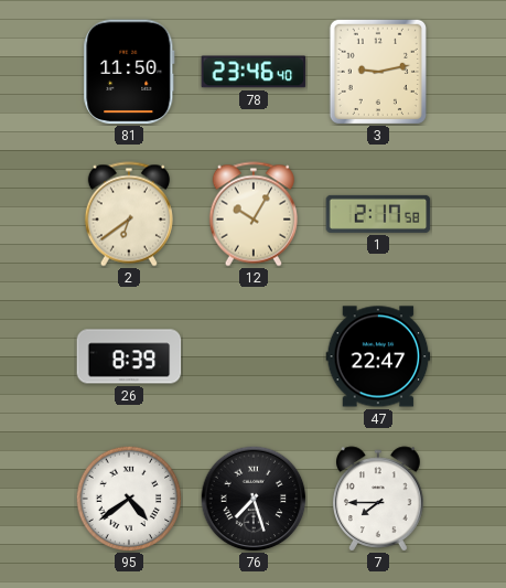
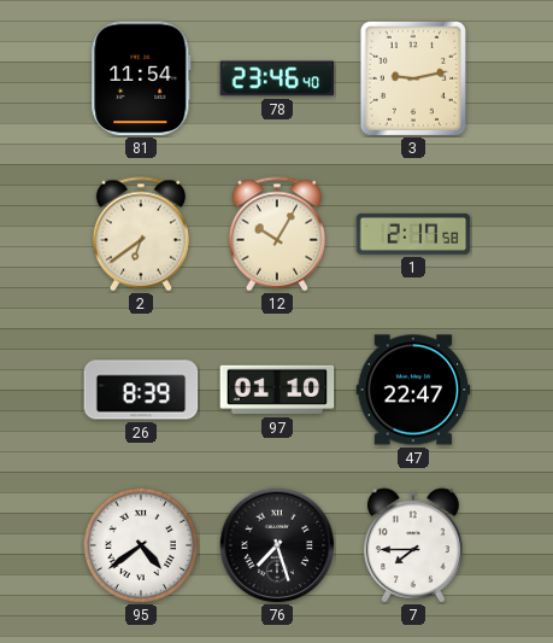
81: 11:50 -> 11:54
97: none -> 01:10
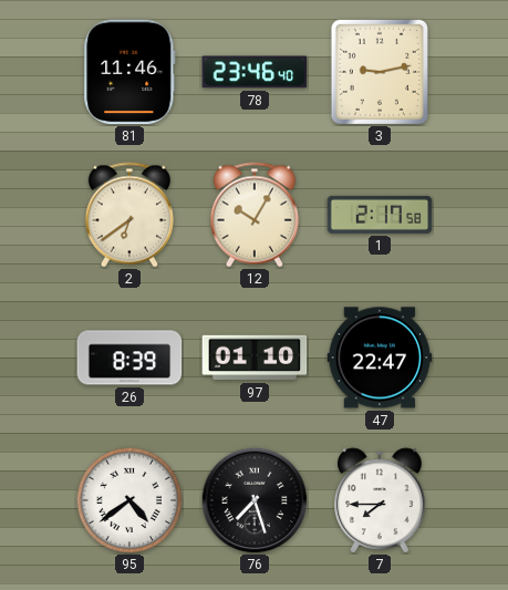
81: 11:54 -> 11:46
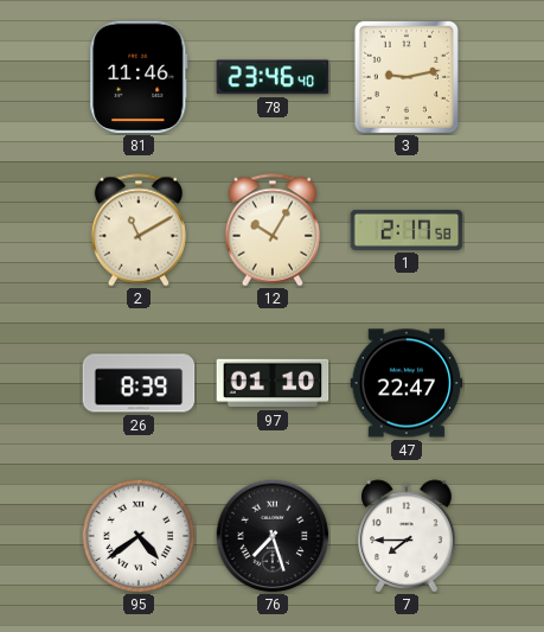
2: 6:39 -> 11:10
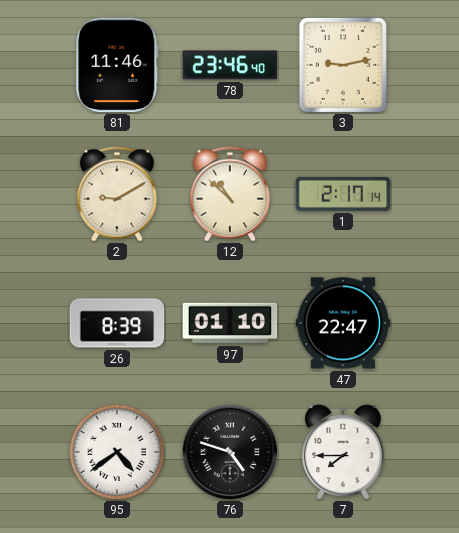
2: 11:10 -> 9:10
12: 10:05 -> 10:52
1: 2:17:58 -> 2:17:14
76: 7:27 -> 4:48
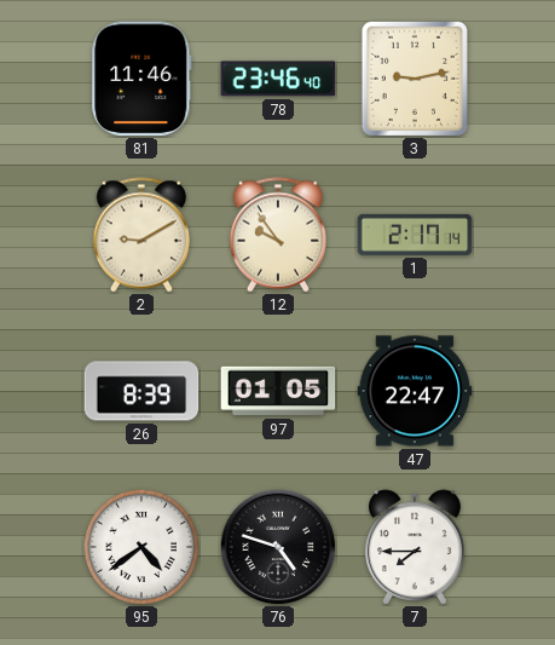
12: 10:52 -> 9:54
97: 01:10 -> 01:05
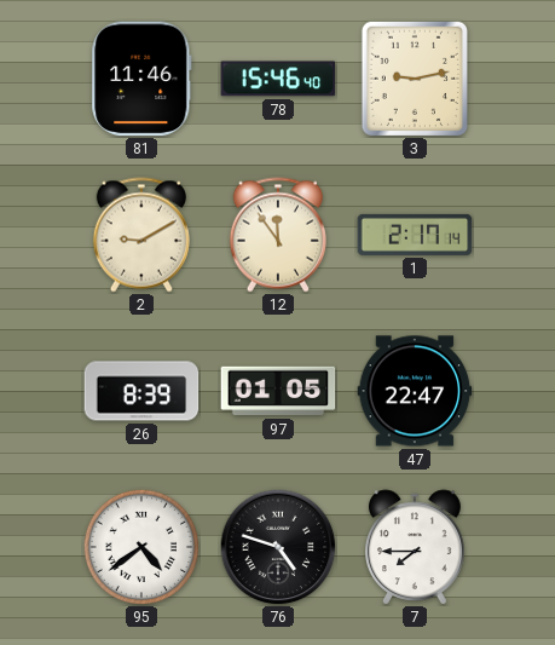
78: 23:46 -> 15:46
12: 9:54 -> 11:54
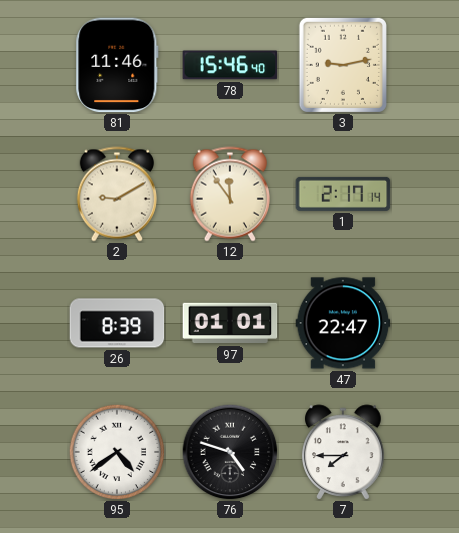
97: 01:05 -> 01:01
